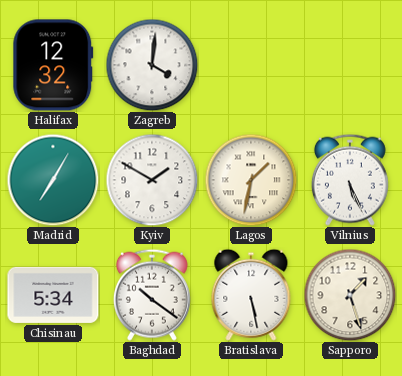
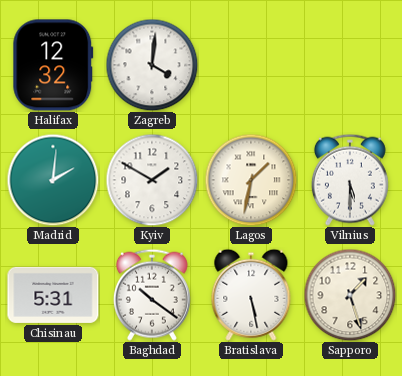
Madrid: 7:05 -> 2:01
Vilnius: 5:26 -> 5:30
Chisinau: 5:34 -> 5:31
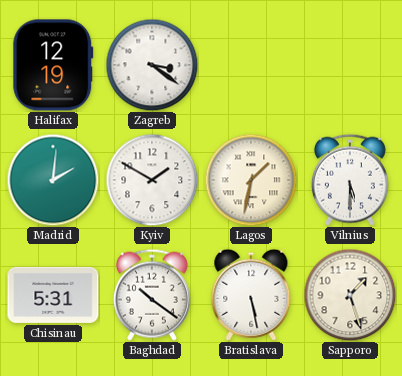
Halifax: 12:32 -> 12:19
Zagreb: 4:01 -> 3:21
